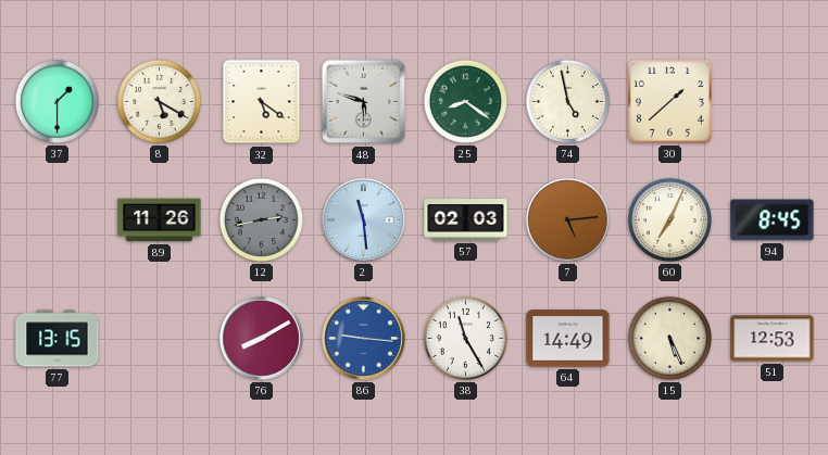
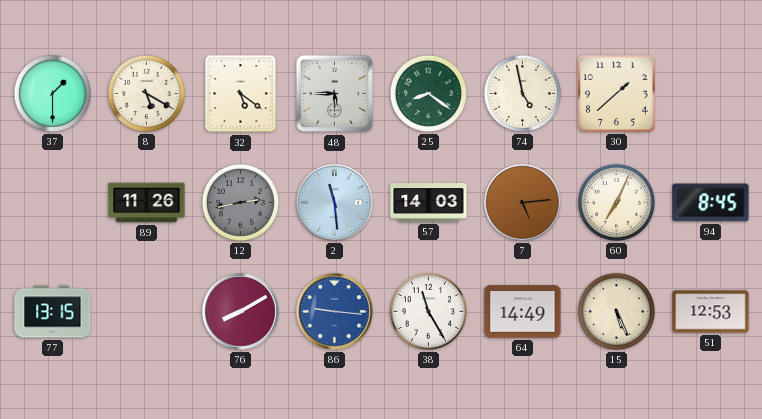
48: 5:48 -> 5:45
57: 02:03 -> 14:03
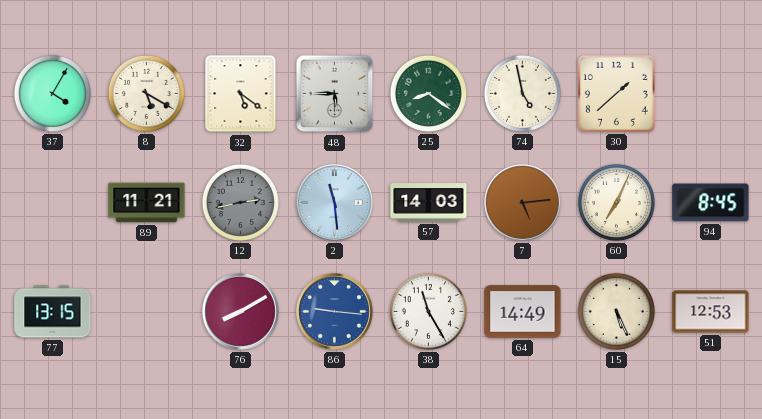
37: 1:30 -> 4:05
89: 11:26 -> 11:21
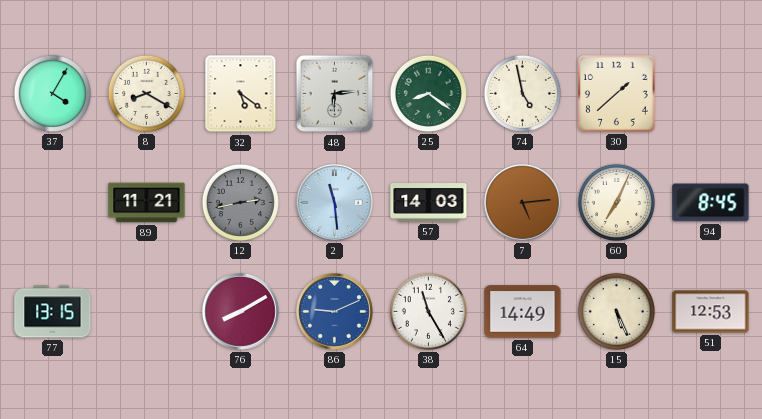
8: 5:20 -> 8:20
48: 5:45 -> 6:14
86: 9:16 -> 9:11
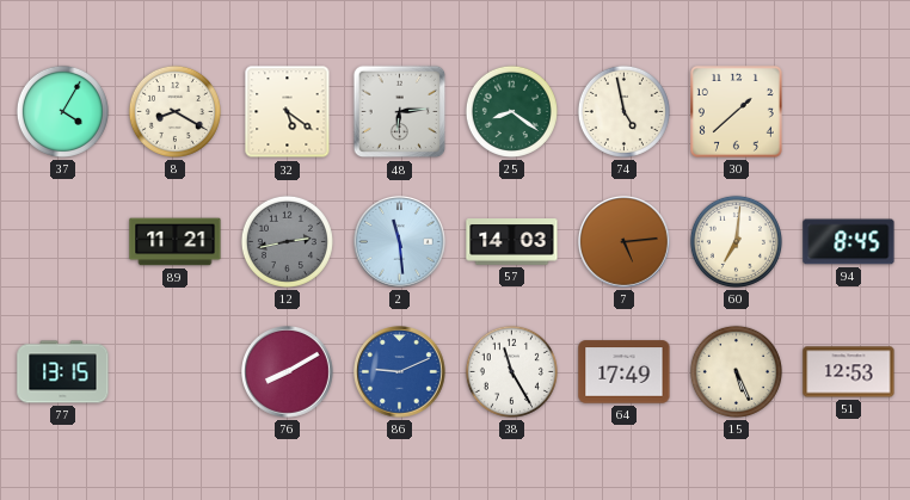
60: 7:04 -> 7:01
64: 14:49 -> 17:49
